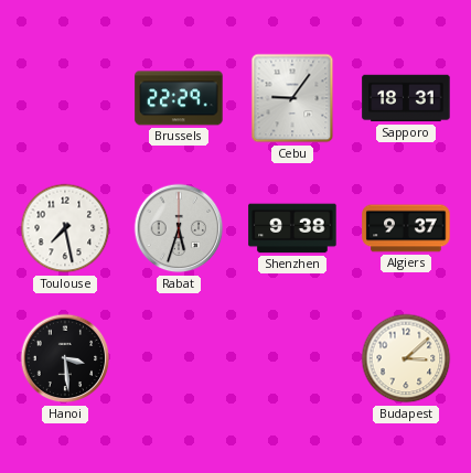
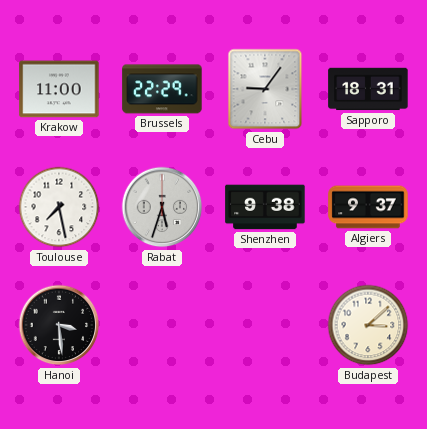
Krakow: none -> 11:00
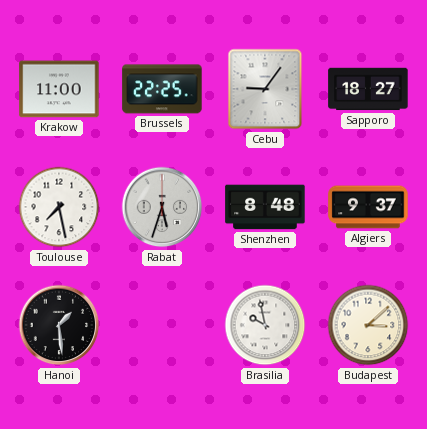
Brussels: 22:29 -> 22:25
Sapporo: 18:31 -> 18:27
Shenzhen: 9:38 -> 8:48
Hanoi: 3:29 -> 1:29
Brasilia: none -> 9:58
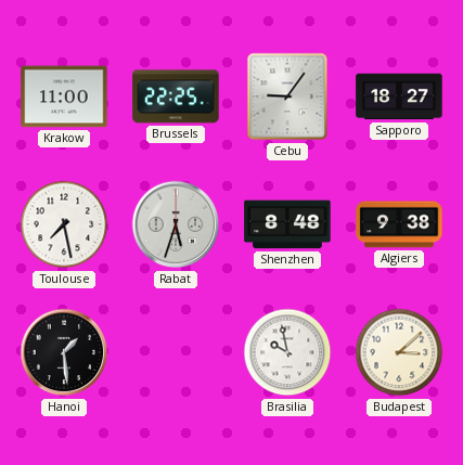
Algiers: 9:37 -> 9:38
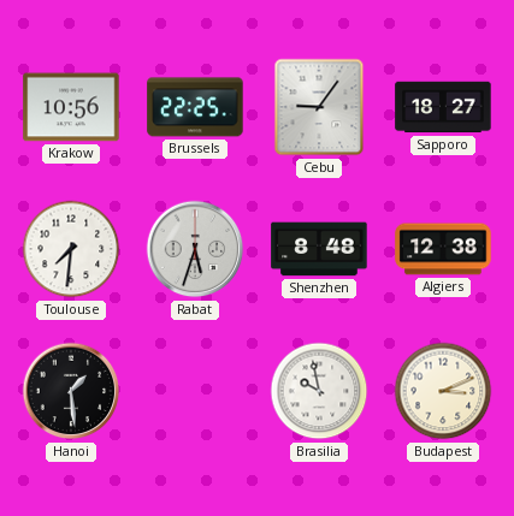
Krakow: 11:00 -> 10:56
Toulouse: 7:28 -> 7:31
Algiers: 9:38 -> 12:38
Budapest: 3:08 -> 3:11
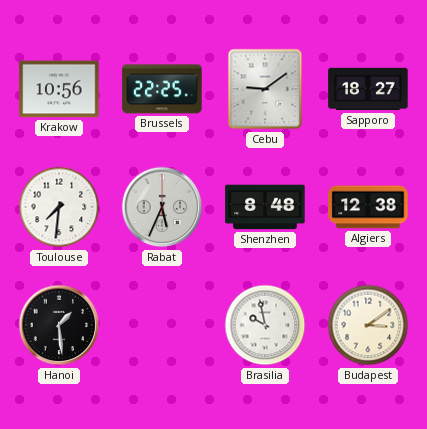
Cebu: 9:06 -> 9:09
Rabat: 5:33 -> 5:34
Budapest: 3:11 -> 3:09
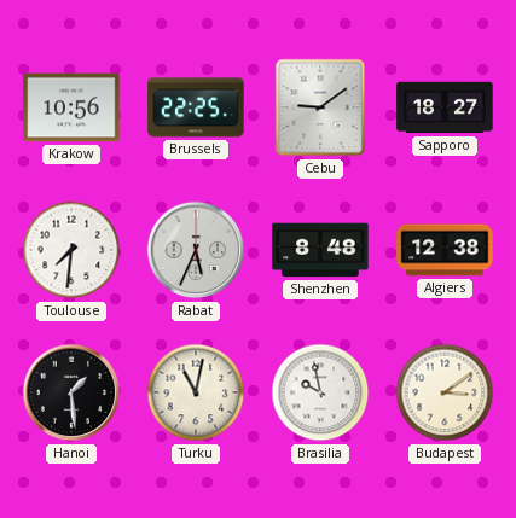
Turku: none -> 11:02
